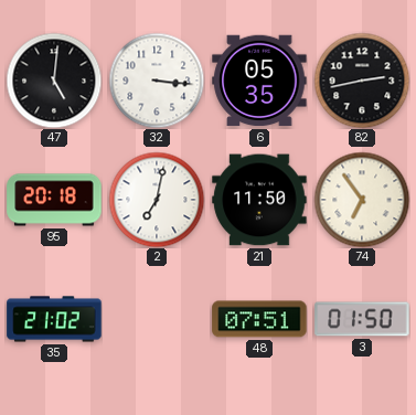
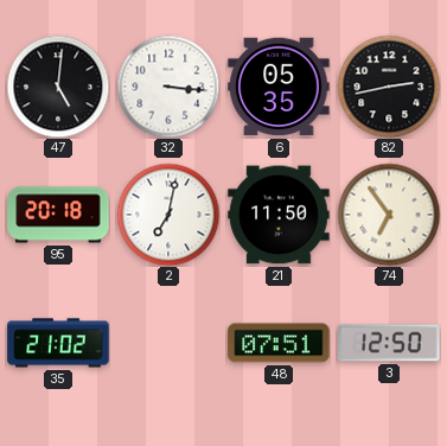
3: 01:50 -> 12:50
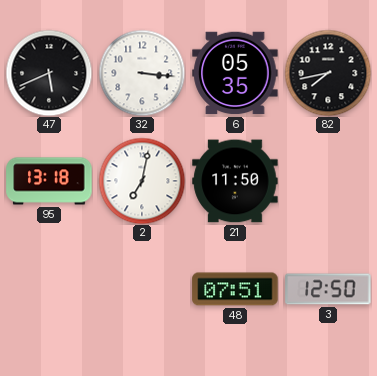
47: 5:01 -> 5:41
82: 2:43 -> 7:43
95: 20:18 -> 13:18
74: 6:54 -> none
35: 21:02 -> none
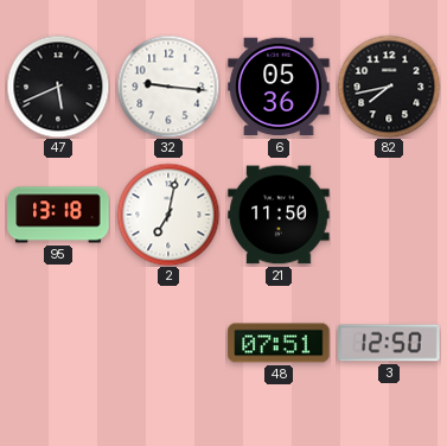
32: 3:16 -> 9:16
6: 05:35 -> 05:36
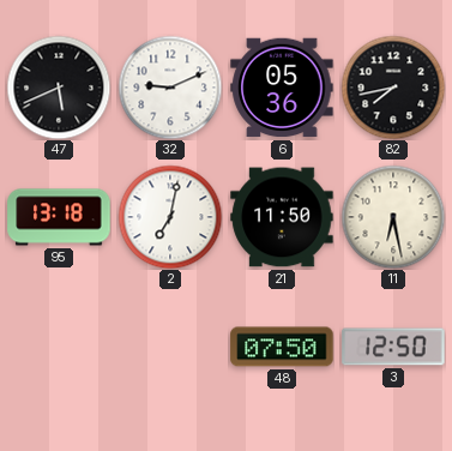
32: 9:16 -> 9:11
11: none -> 6:28
48: 07:51 -> 07:50
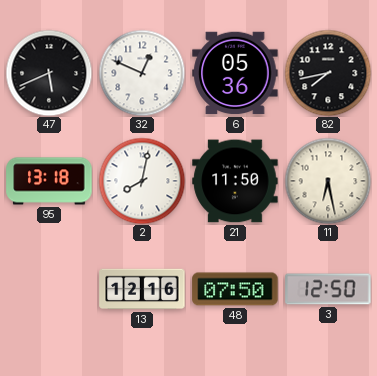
32: 9:11 -> 12:49
2: 7:02 -> 8:02
13: none -> 12:16
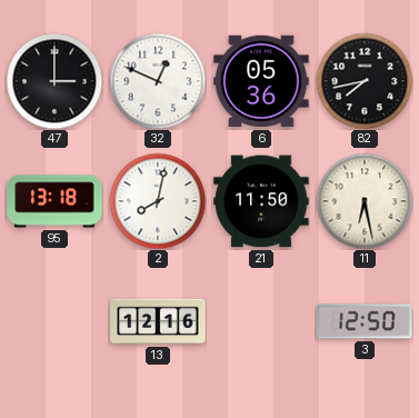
47: 5:41 -> 3:00
48: 07:50 -> none
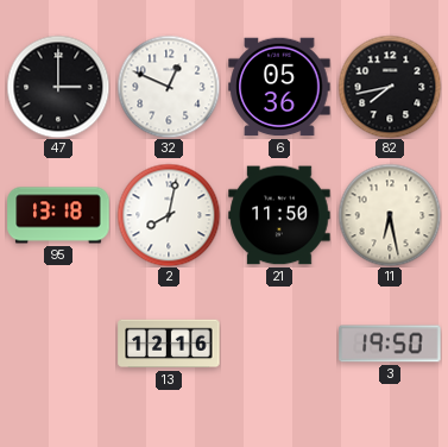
3: 12:50 -> 19:50
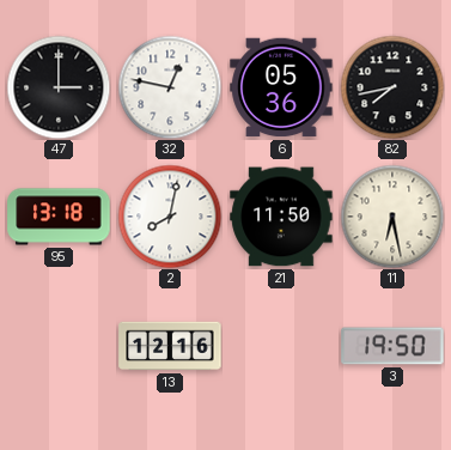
32: 12:49 -> 12:47
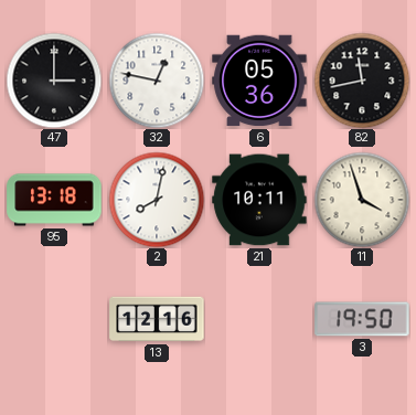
82: 7:43 -> 11:43
21: 11:50 -> 10:11
11: 6:28 -> 3:57
